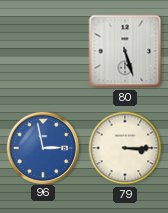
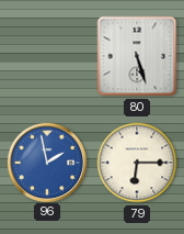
96: 2:58 -> 1:58
79: 3:15 -> 6:15
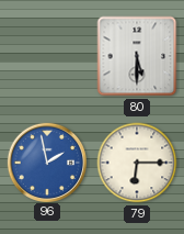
80: 5:27 -> 5:30
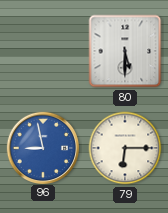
96: 1:58 -> 8:58
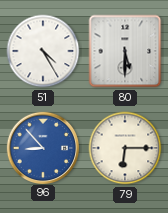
51: none -> 4:25
96: 8:58 -> 8:53
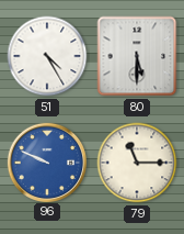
96: 8:53 -> 9:49
79: 6:15 -> 11:15
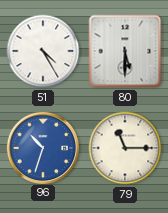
96: 9:49 -> 10:33
